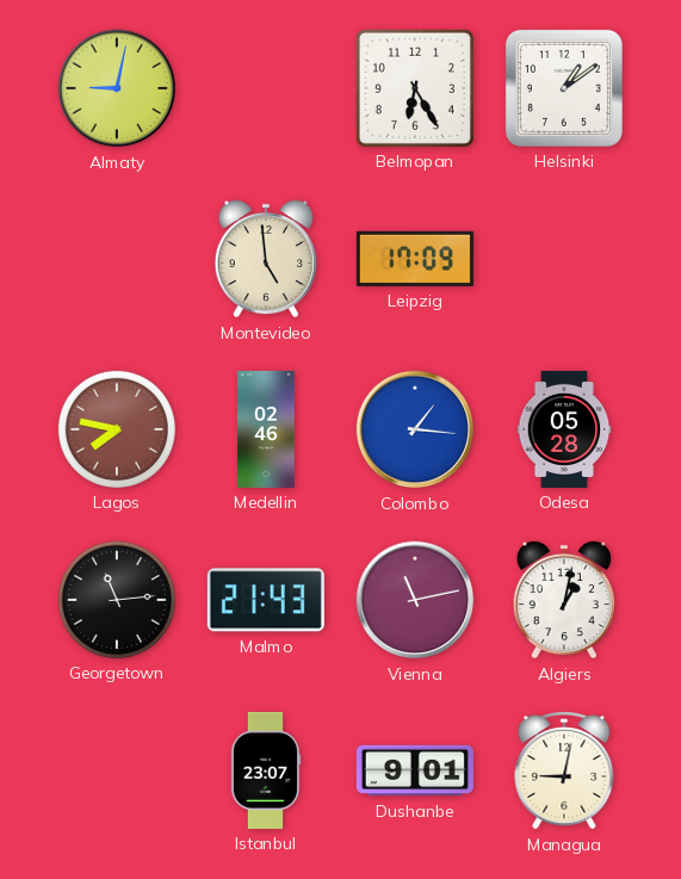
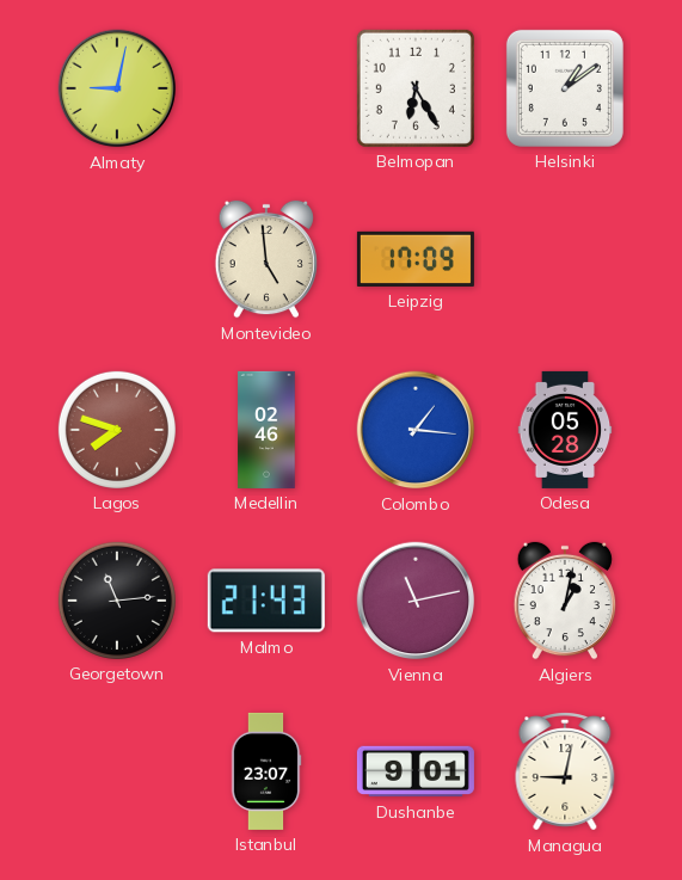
Lagos: 7:47 -> 7:48
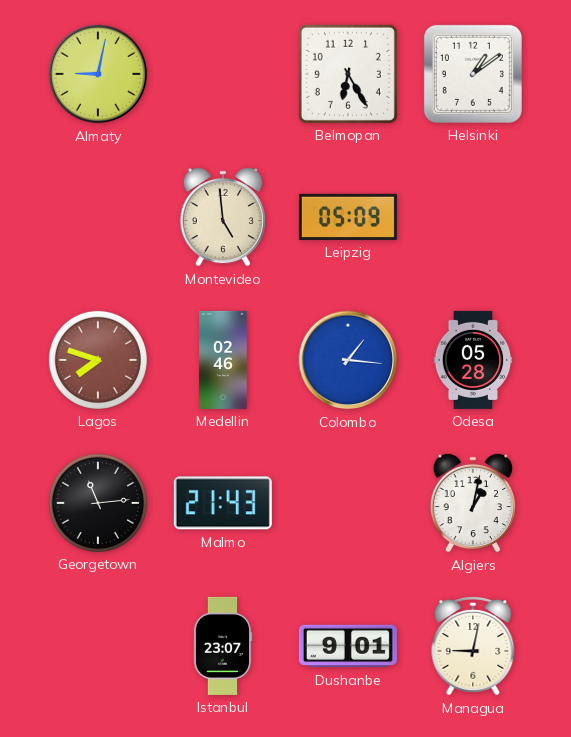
Leipzig: 17:09 -> 05:09
Vienna: 11:13 -> none
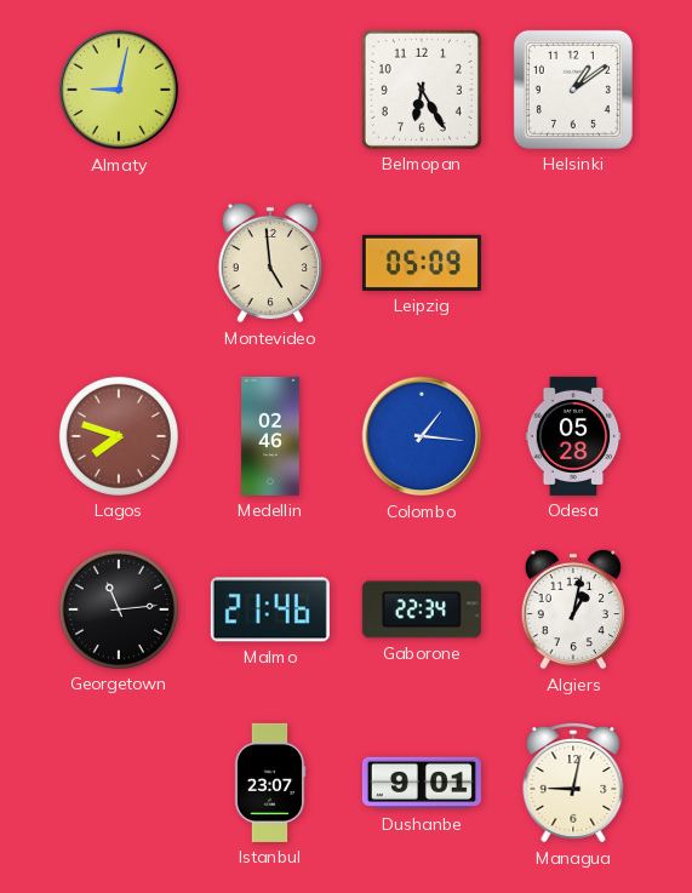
Malmo: 21:43 -> 21:46
Gaborone: none -> 22:34
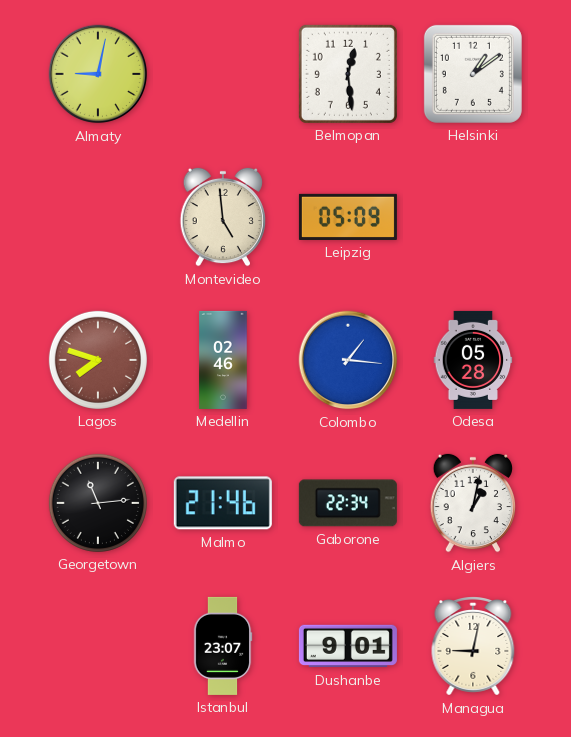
Belmopan: 6:25 -> 12:29
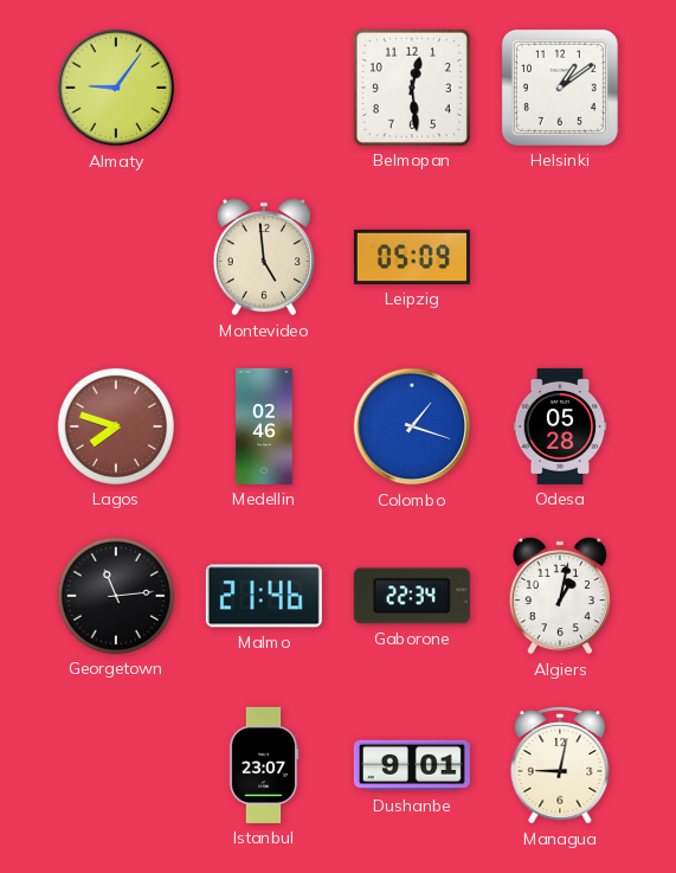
Almaty: 9:02 -> 9:06
Colombo: 1:16 -> 1:18
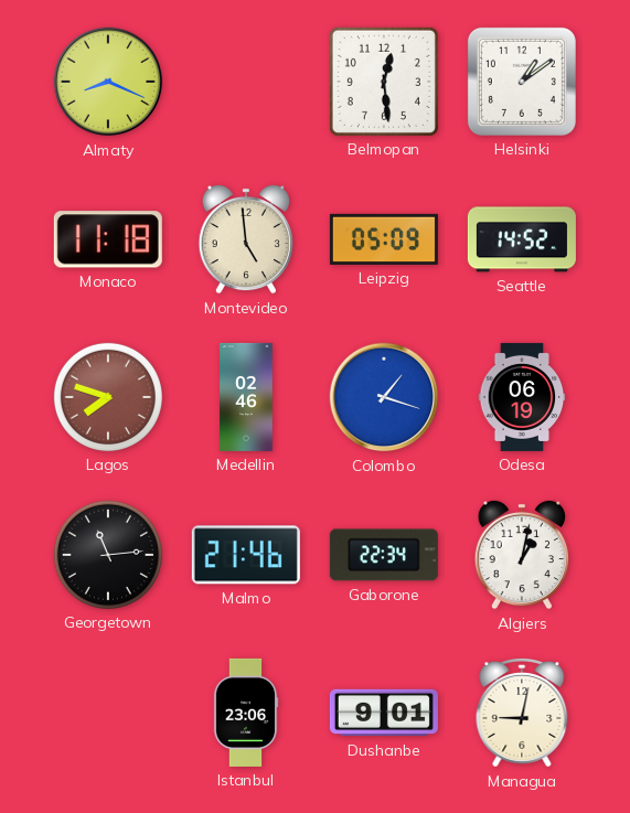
Almaty: 9:06 -> 8:19
Monaco: none -> 11:18
Seattle: none -> 14:52
Odesa: 05:28 -> 06:19
Istanbul: 23:07 -> 23:06
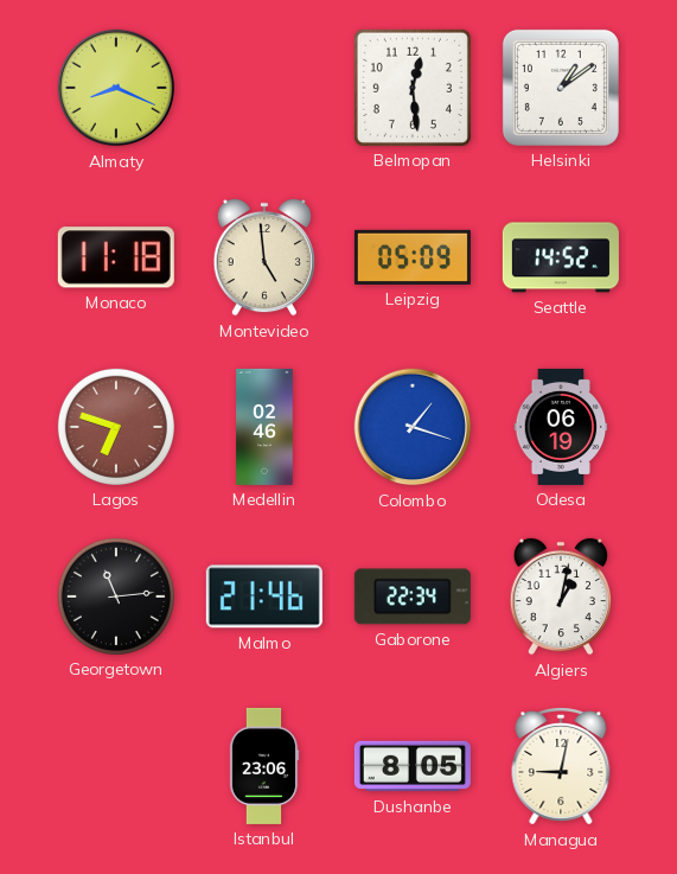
Lagos: 7:48 -> 6:48
Dushanbe: 9:01 -> 8:05
